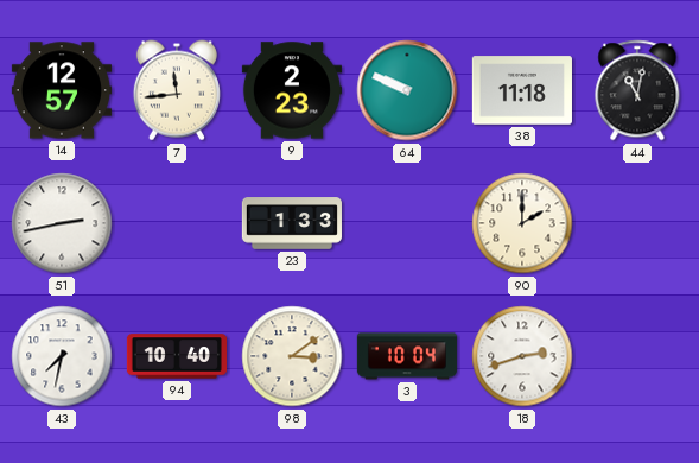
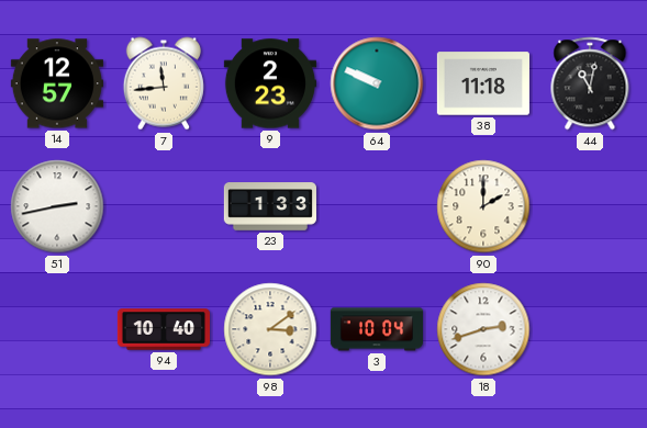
43: 7:32 -> none
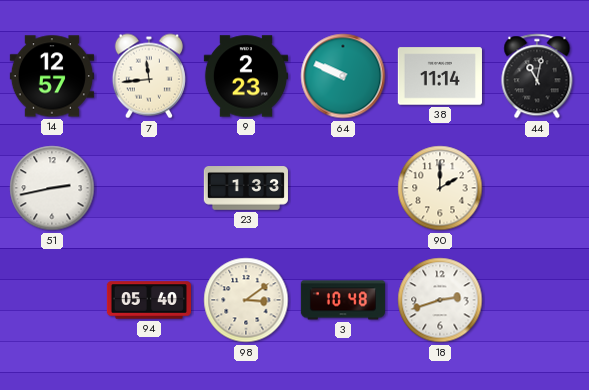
38: 11:18 -> 11:14
94: 10:40 -> 05:40
3: 10:04 -> 10:48
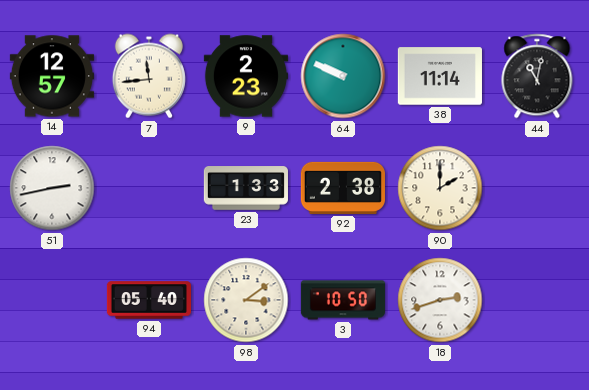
92: none -> 2:38
3: 10:48 -> 10:50
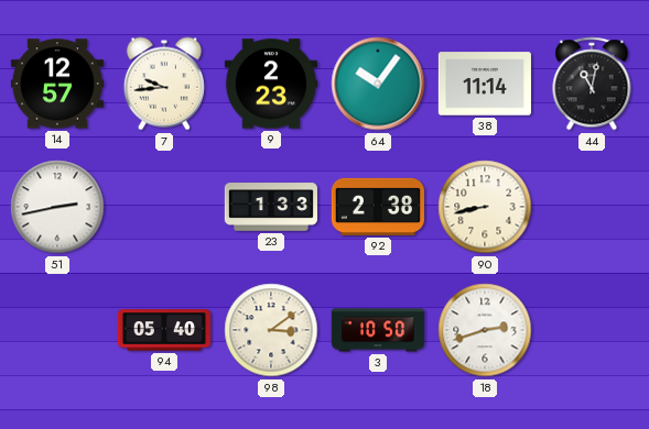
7: 11:44 -> 9:44
64: 9:49 -> 10:06
90: 2:00 -> 8:43
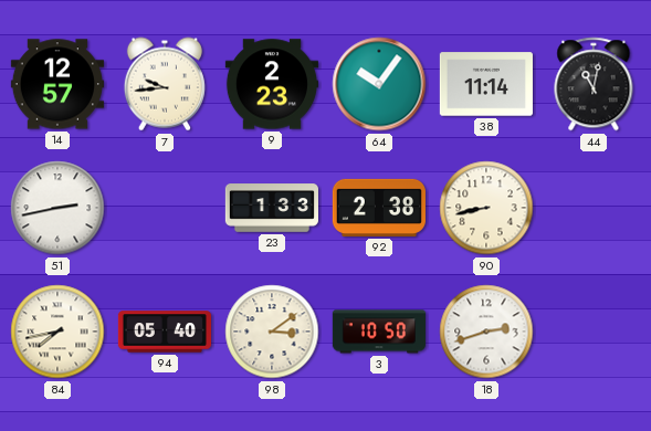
84: none -> 7:43
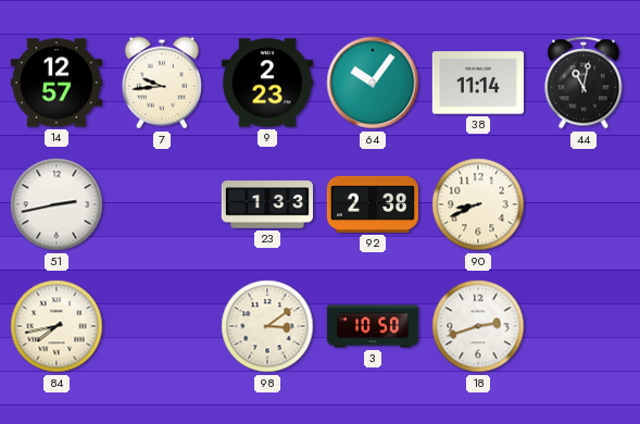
90: 8:43 -> 8:41
94: 05:40 -> none
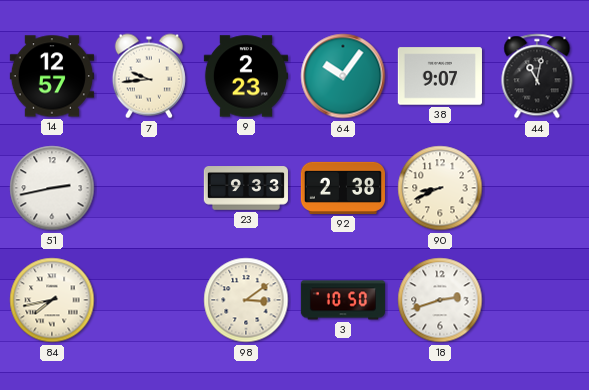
38: 11:14 -> 9:07
23: 1:33 -> 9:33
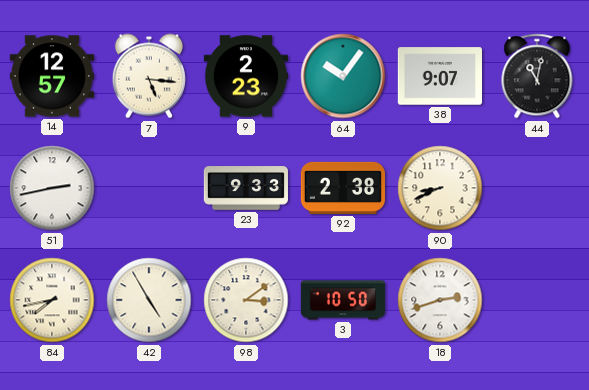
7: 9:44 -> 5:16
42: none -> 4:55
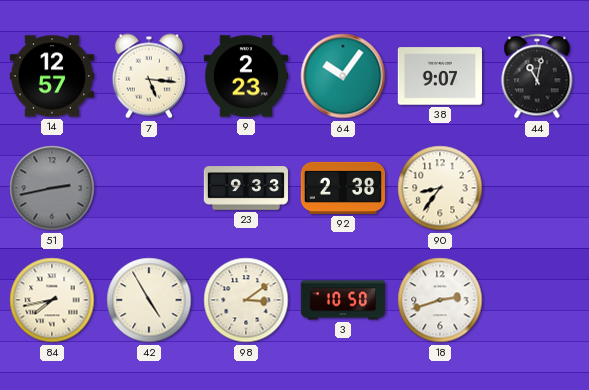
51 dial: white -> grey
90: 8:41 -> 8:36
